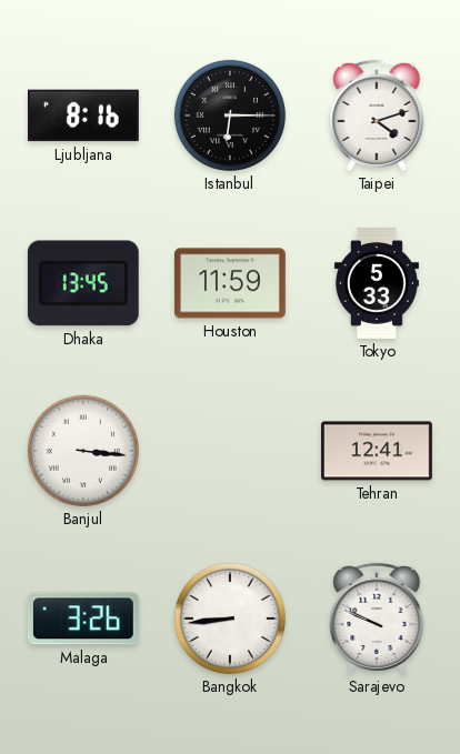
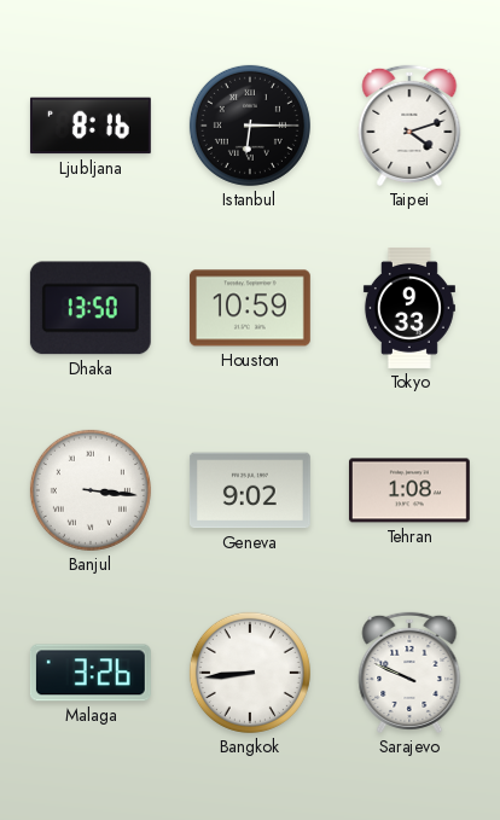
Dhaka: 13:45 -> 13:50
Houston: 11:59 -> 10:59
Tokyo: 5:33 -> 9:33
Geneva: none -> 9:02
Tehran: 12:41 -> 1:08
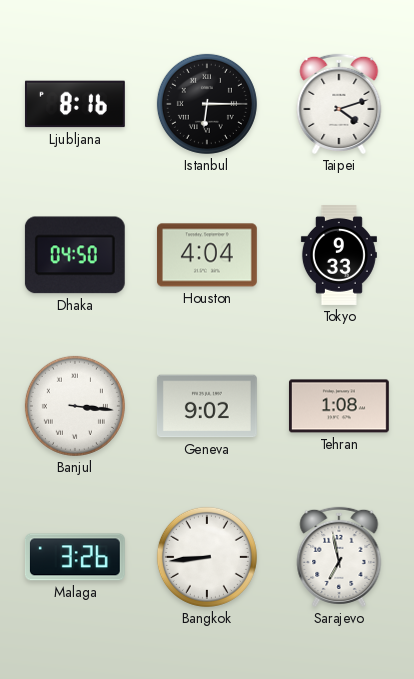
Dhaka: 13:50 -> 04:50
Houston: 10:59 -> 4:04
Sarajevo: 9:49 -> 6:58
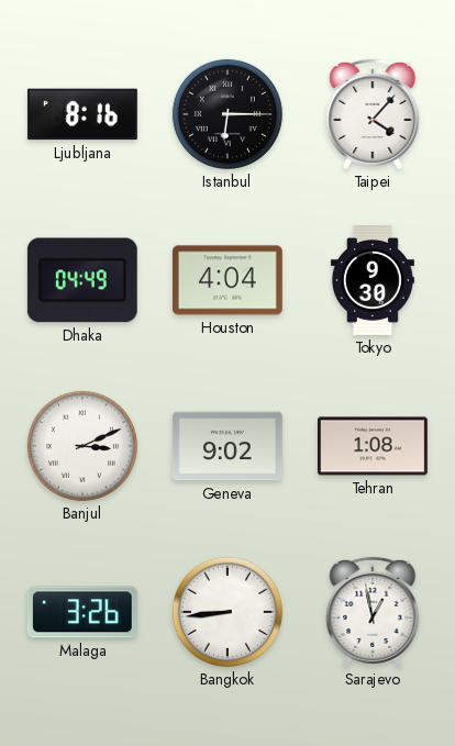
Taipei: 4:12 -> 4:07
Dhaka: 04:50 -> 04:49
Tokyo: 9:33 -> 9:30
Banjul: 3:16 -> 3:11
Sarajevo: 6:58 -> 12:58
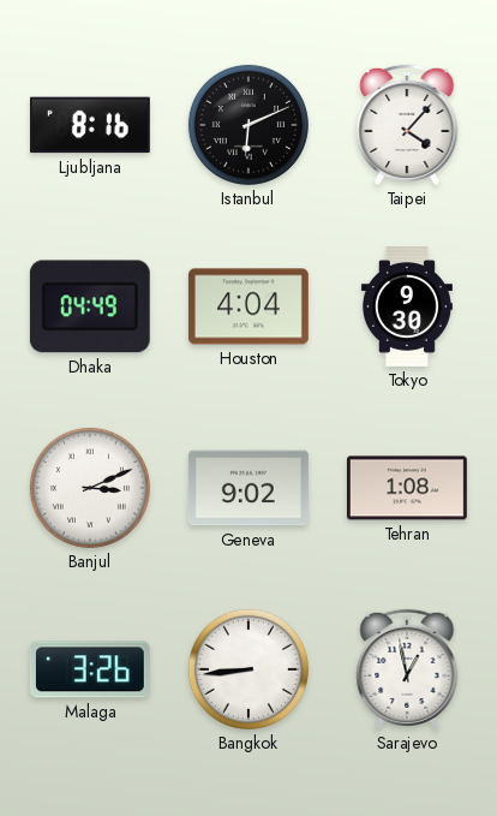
Istanbul: 6:15 -> 6:11
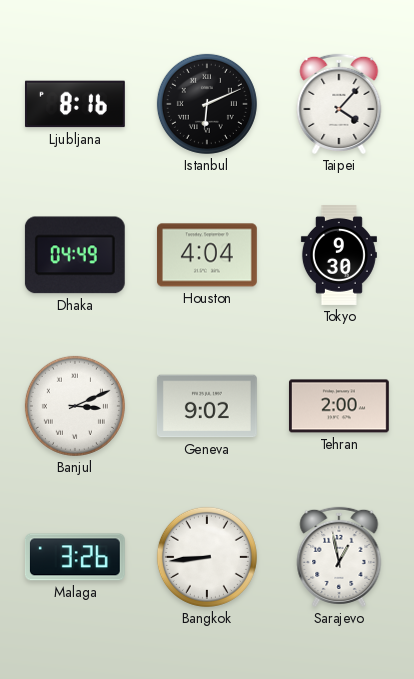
Tehran: 1:08 -> 2:00
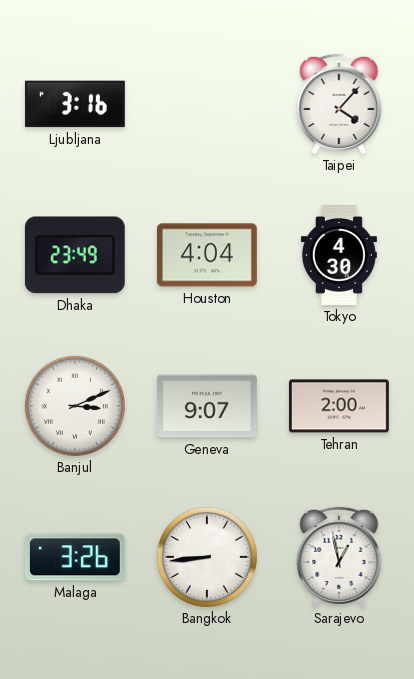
Ljubljana: 8:16 -> 3:16
Istanbul: 6:11 -> none
Dhaka: 04:49 -> 23:49
Tokyo: 9:30 -> 4:30
Geneva: 9:02 -> 9:07
